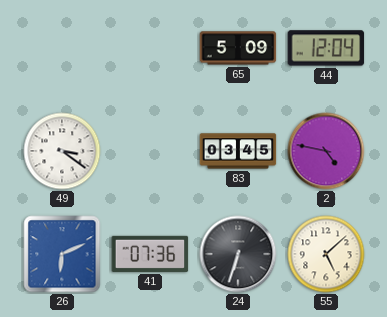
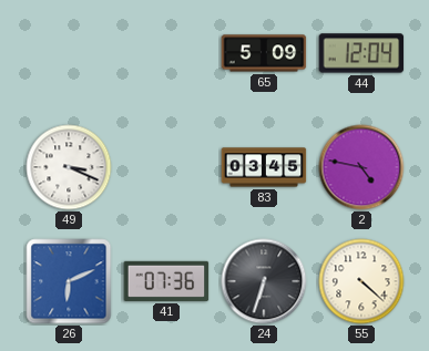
49: 3:21 -> 3:19
55: 5:08 -> 4:22
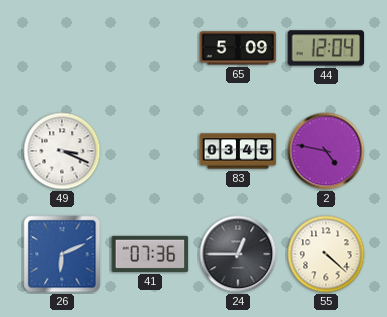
24: 6:33 -> 12:45
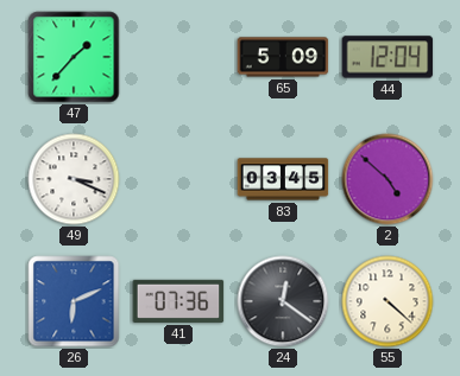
47: none -> 1:37
2: 4:47 -> 4:52
24: 12:45 -> 12:21
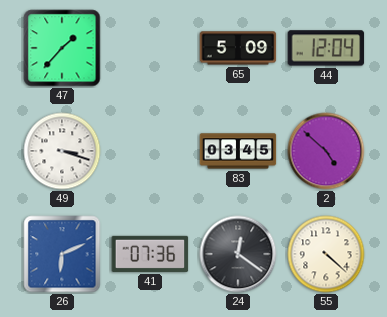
49: 3:19 -> 3:18
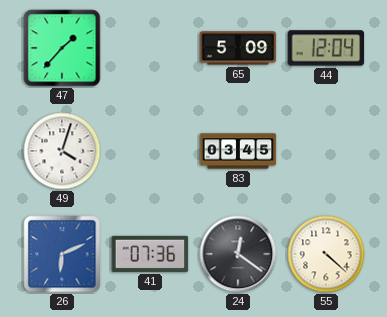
49: 3:18 -> 4:03
2: 4:52 -> none
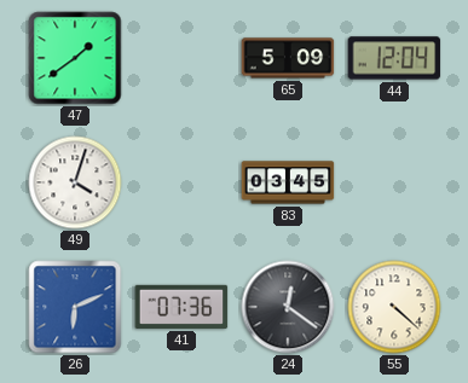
47: 1:37 -> 1:39
